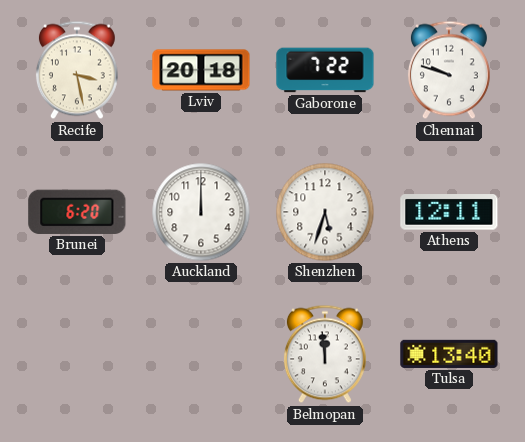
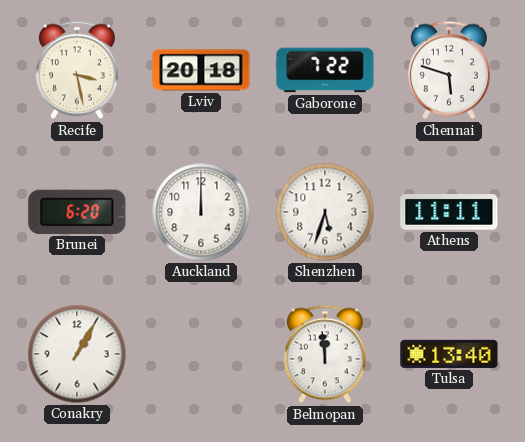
Chennai: 9:48 -> 5:48
Athens: 12:11 -> 11:11
Conakry: none -> 1:05
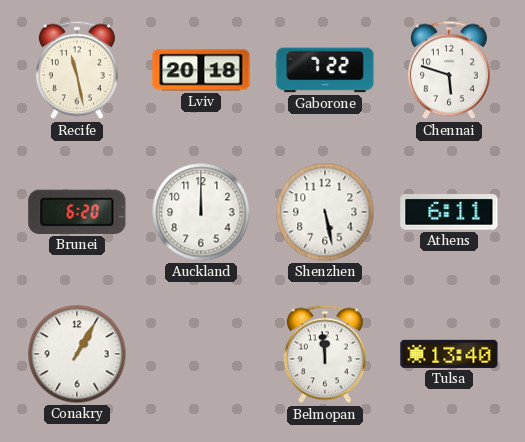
Recife: 3:28 -> 11:28
Shenzhen: 5:33 -> 5:28
Athens: 11:11 -> 6:11
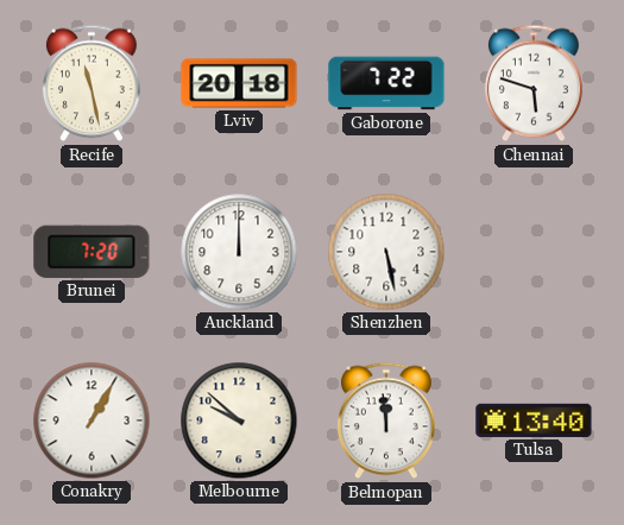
Brunei: 6:20 -> 7:20
Athens: 6:11 -> none
Melbourne: none -> 9:52
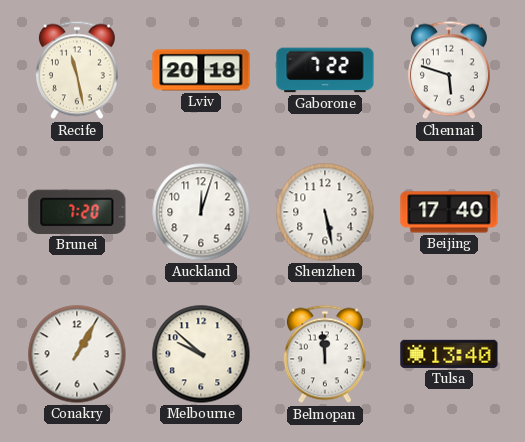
Auckland: 12:00 -> 12:03
Beijing: none -> 17:40
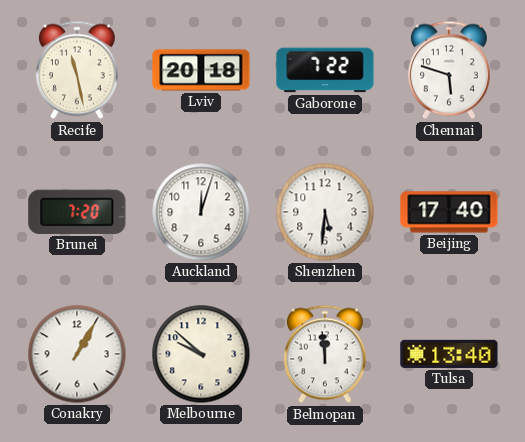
Shenzhen: 5:28 -> 5:31
